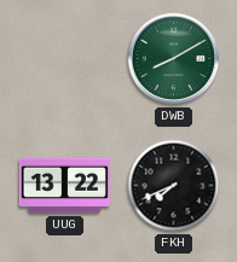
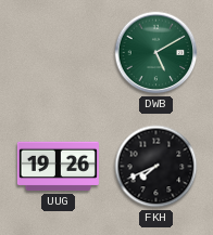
DWB: 8:10 -> 5:10
UUG: 13:22 -> 19:26
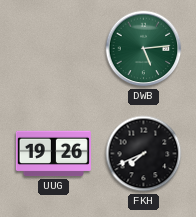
DWB: 5:10 -> 5:14
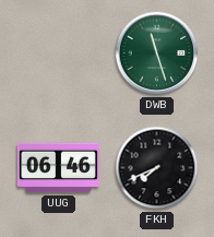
DWB: 5:14 -> 11:27
UUG: 19:26 -> 06:46
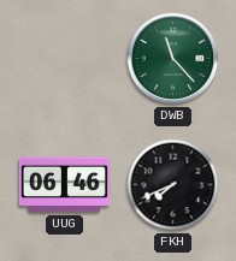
DWB: 11:27 -> 11:23
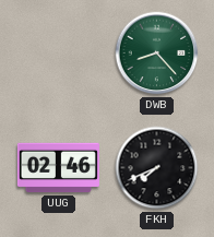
DWB: 11:23 -> 8:23
UUG: 06:46 -> 02:46
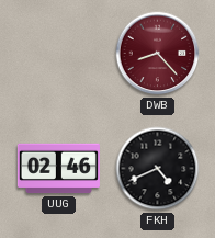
DWB dial: green -> burgundy
FKH: 7:41 -> 4:41
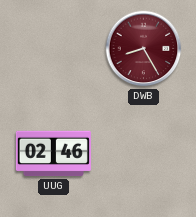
DWB: 8:23 -> 8:25
FKH: 4:41 -> none
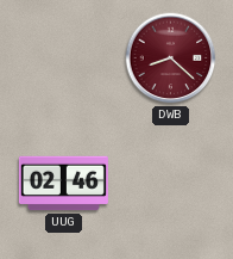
DWB: 8:25 -> 8:22
